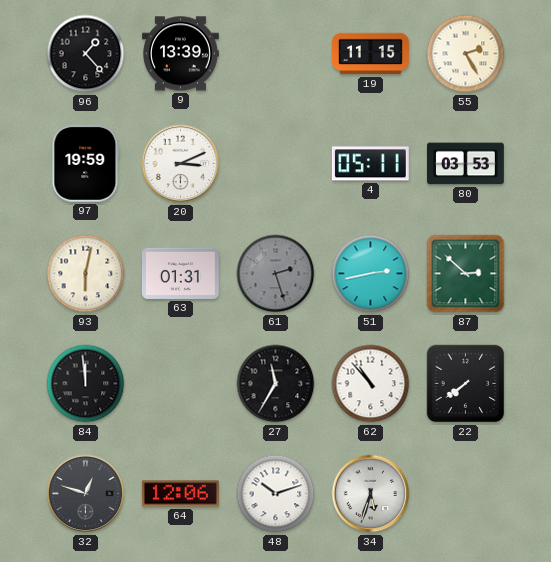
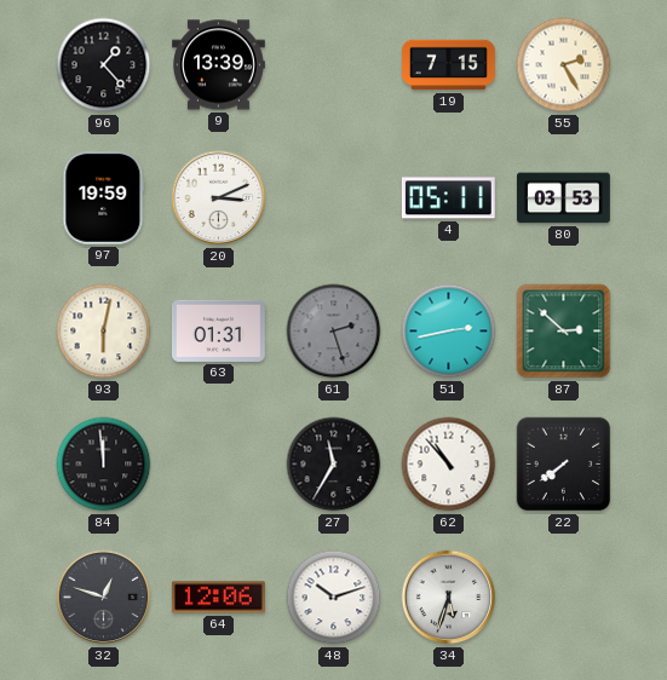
19: 11:15 -> 7:15
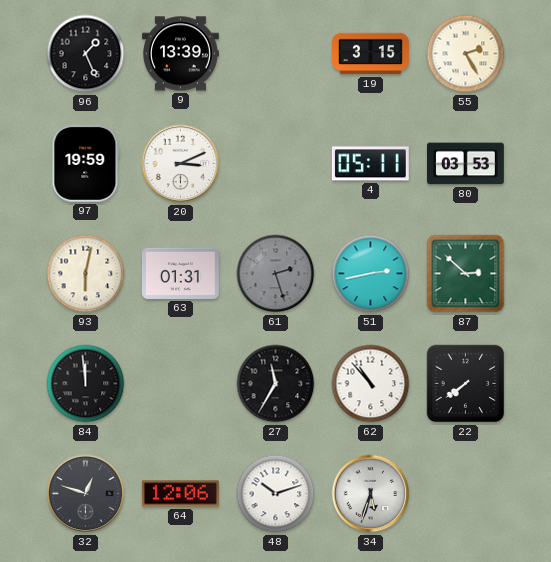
96: 1:23 -> 1:26
19: 7:15 -> 3:15
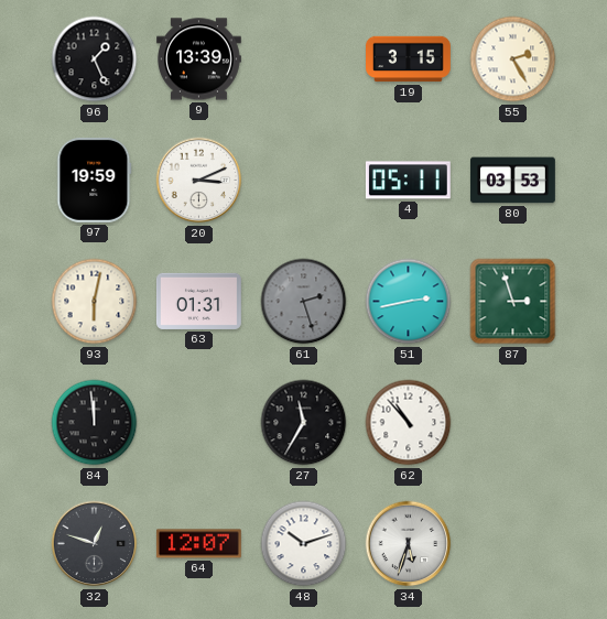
87: 2:52 -> 2:57
22: 7:39 -> none
64: 12:06 -> 12:07
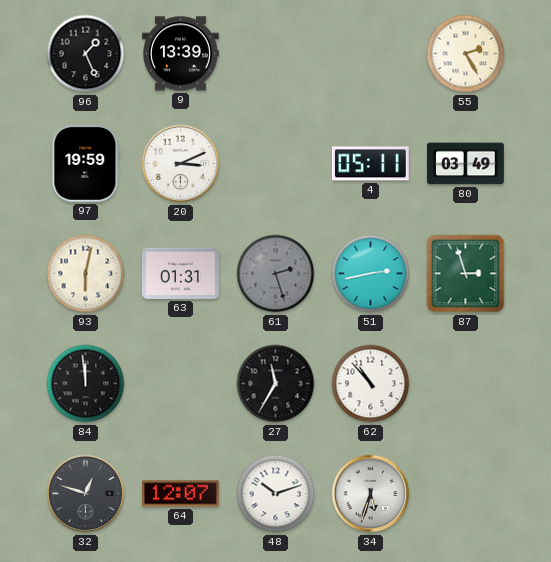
19: 3:15 -> none
80: 03:53 -> 03:49
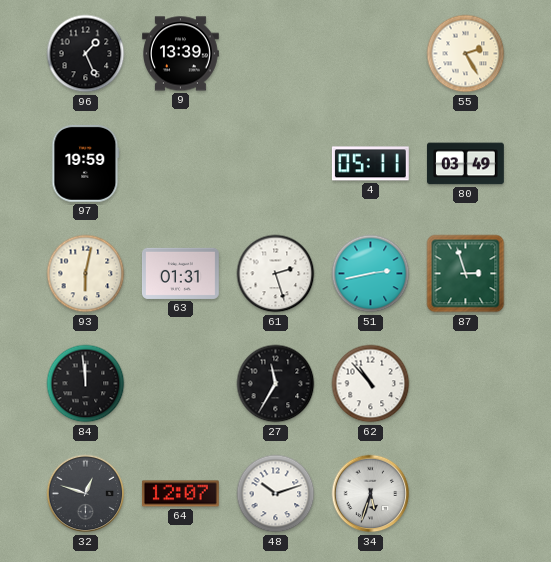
20: 3:11 -> none
61 dial: grey -> white
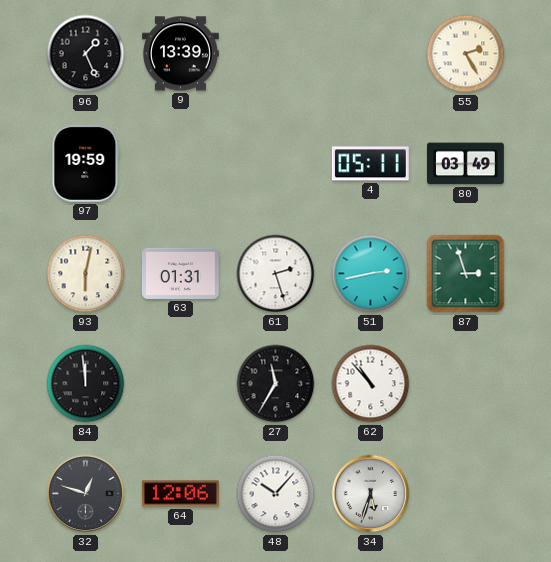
64: 12:07 -> 12:06
48: 10:12 -> 10:07
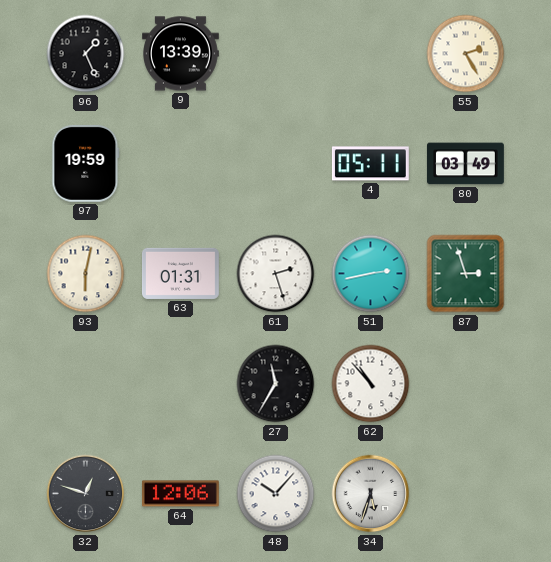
84: 11:59 -> none
